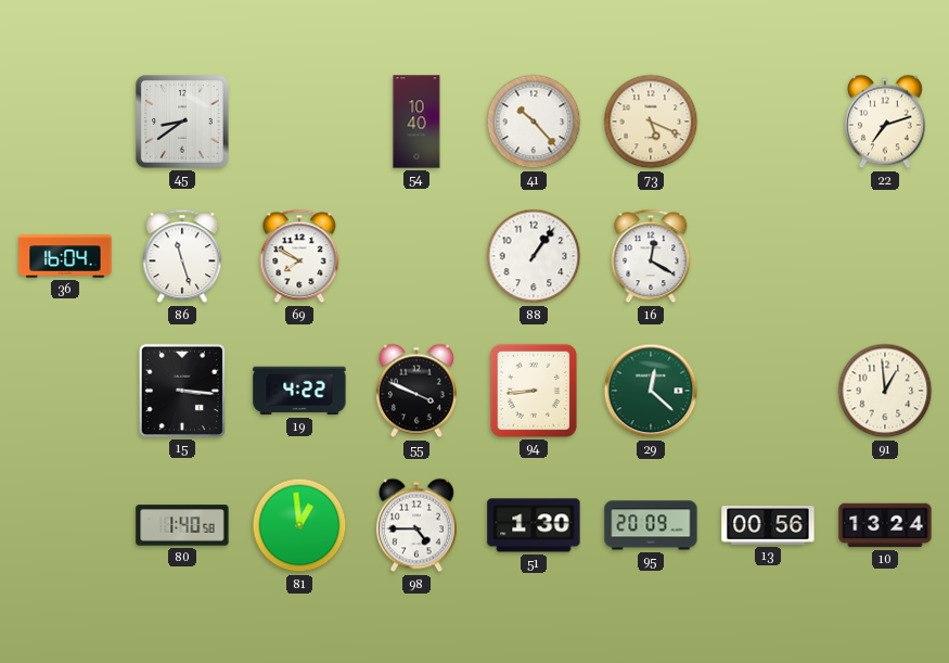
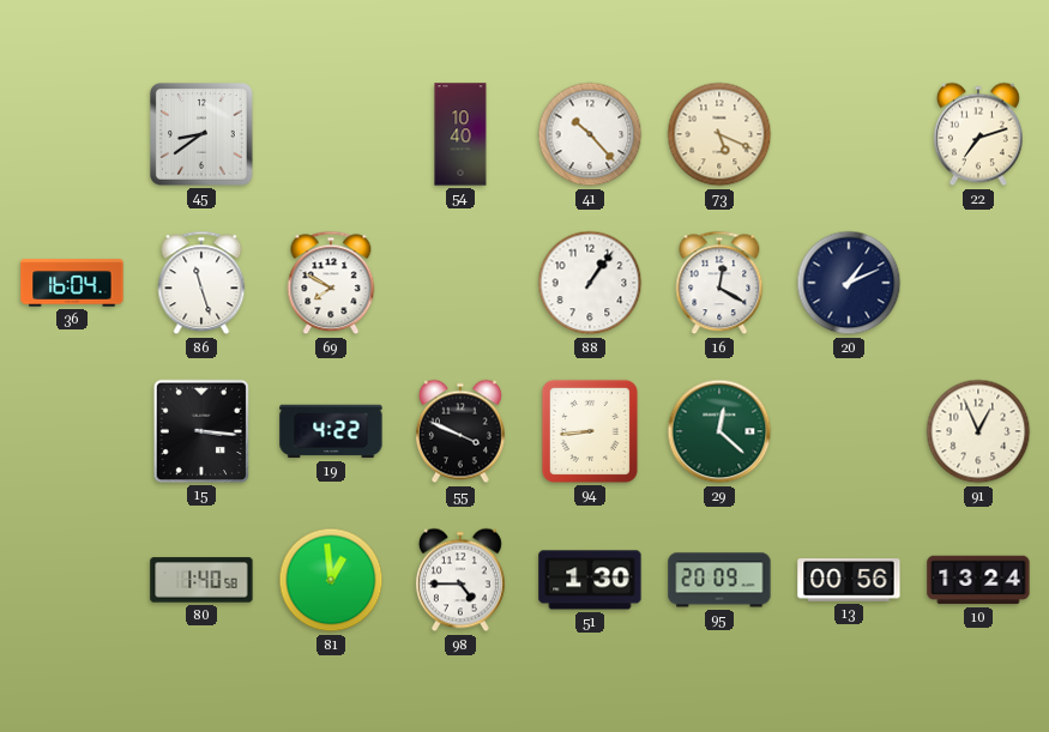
20: none -> 1:11
91: 12:59 -> 12:56
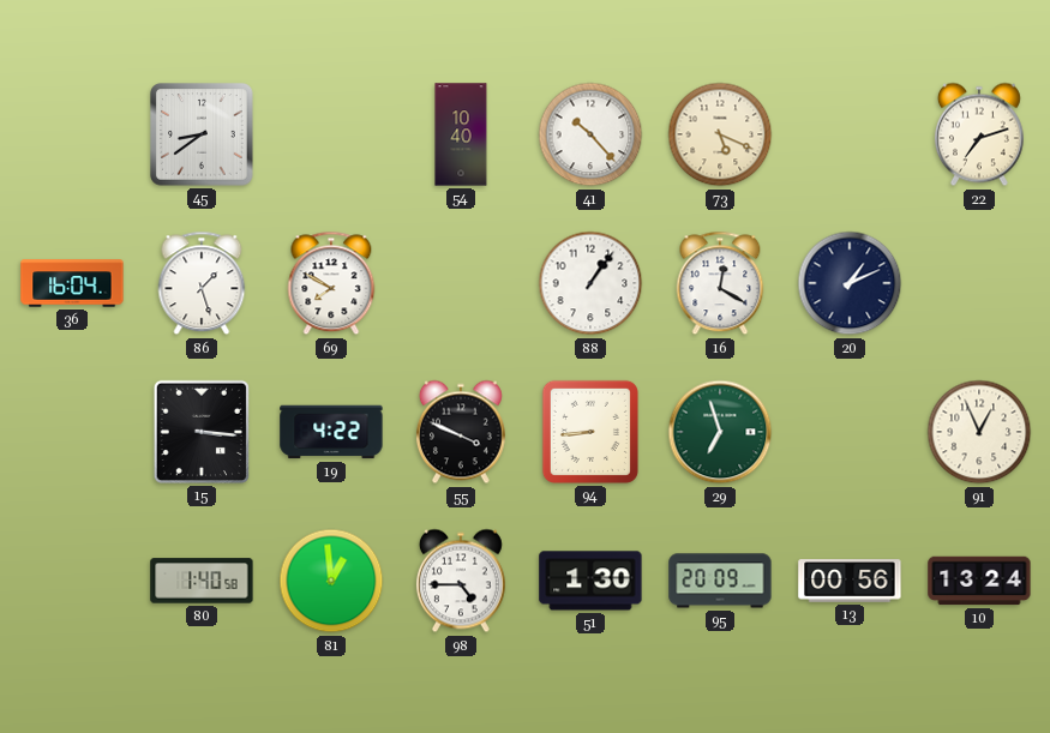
86: 11:27 -> 1:27
29: 12:22 -> 6:57
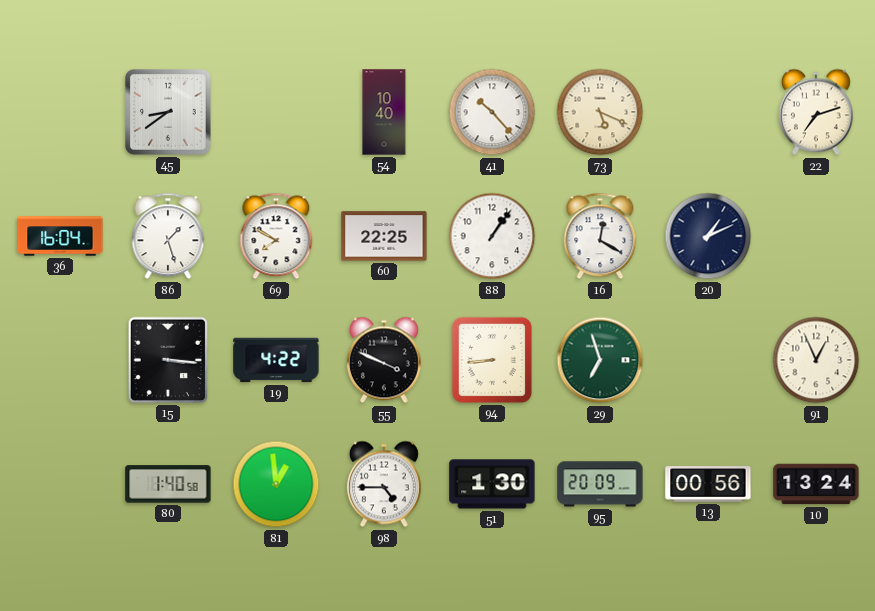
60: none -> 22:25
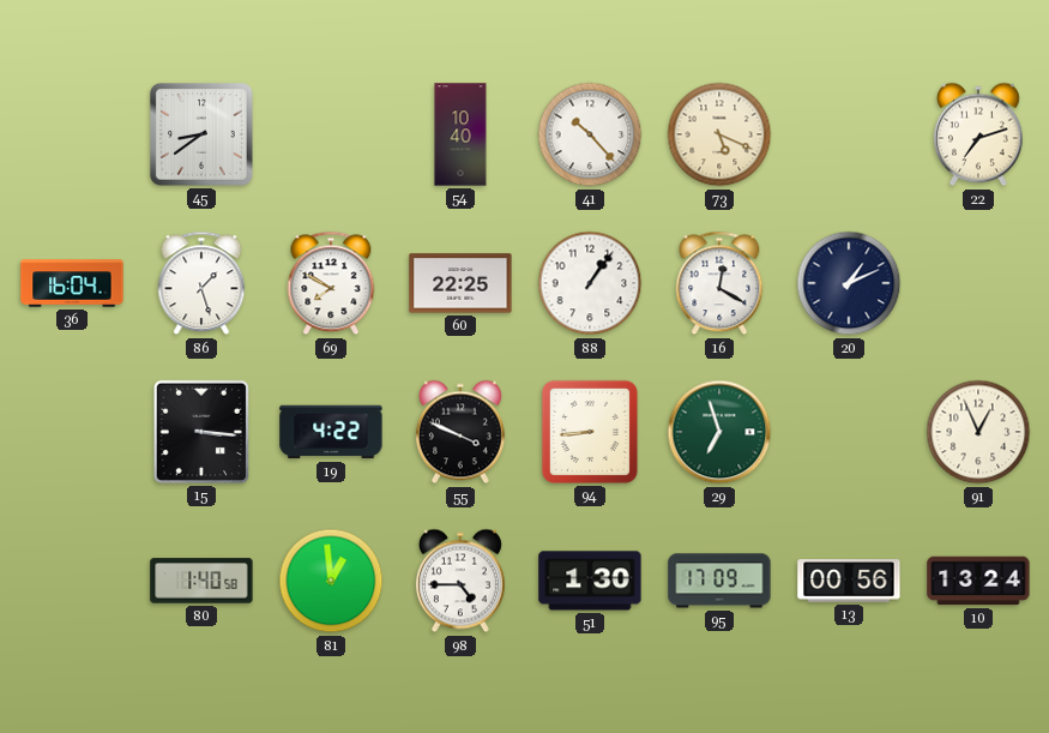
95: 20:09 -> 17:09
